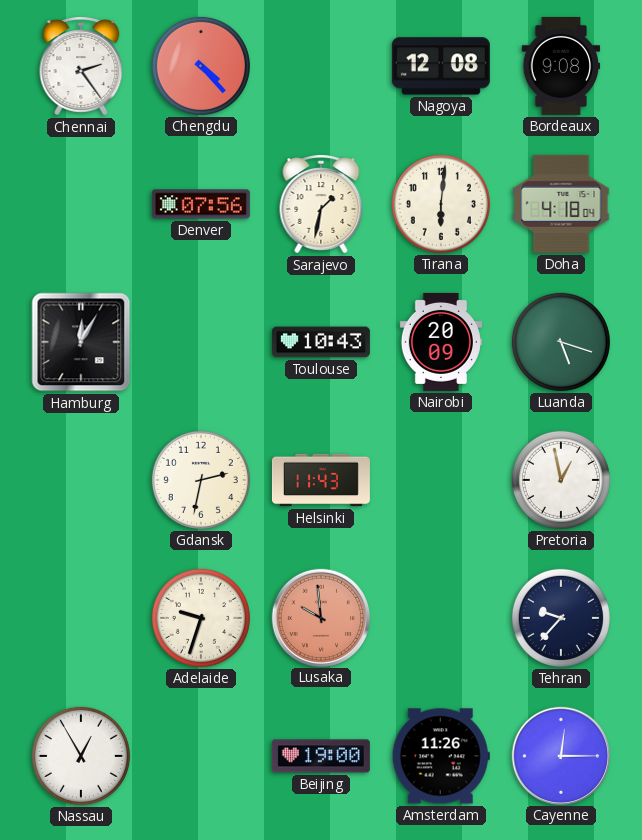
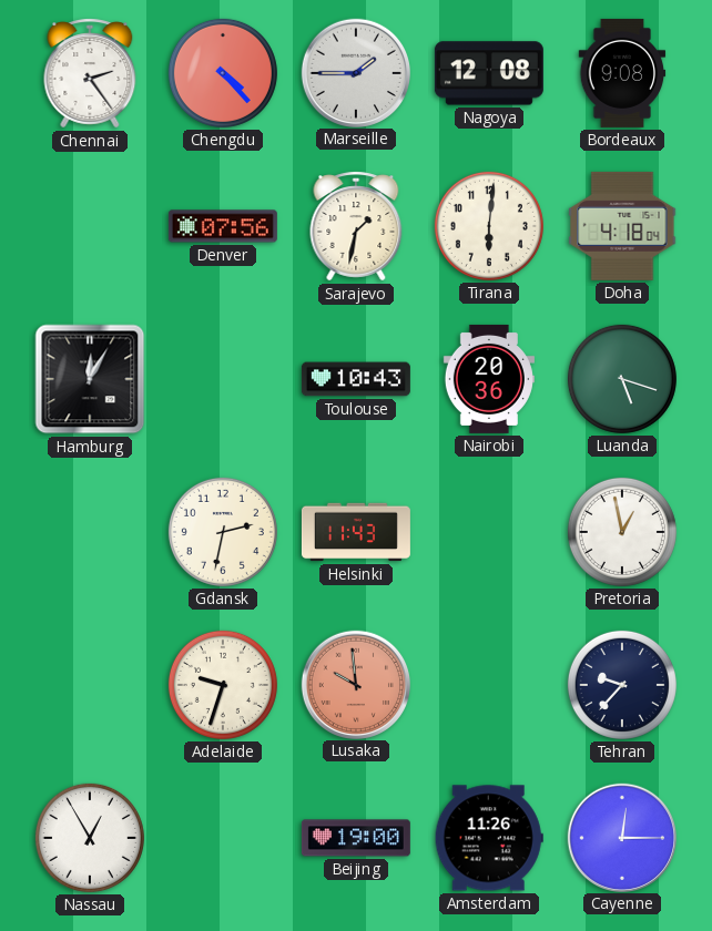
Marseille: none -> 1:45
Nairobi: 20:09 -> 20:36
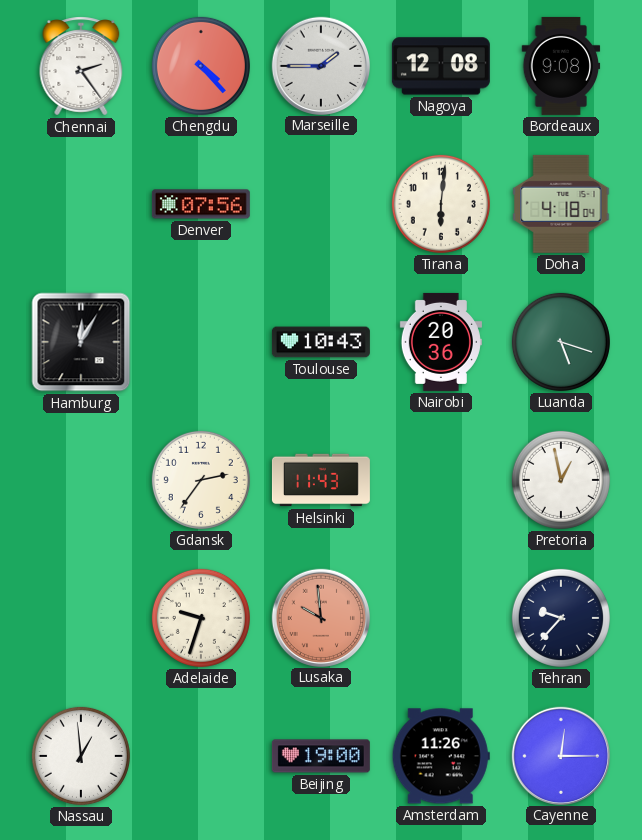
Sarajevo: 1:32 -> none
Gdansk: 2:32 -> 2:36
Nassau: 12:55 -> 12:59
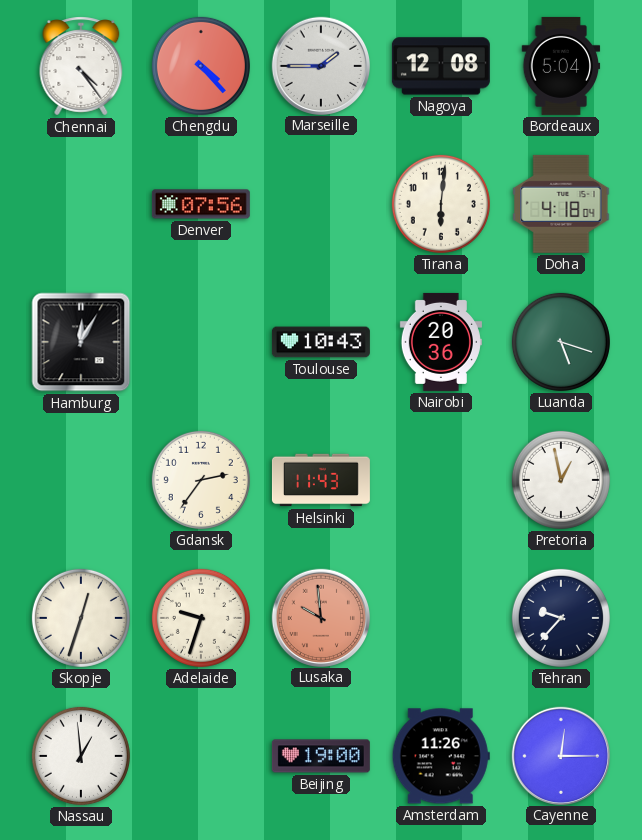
Chennai: 2:24 -> 4:24
Bordeaux: 9:08 -> 5:04
Skopje: none -> 12:33
